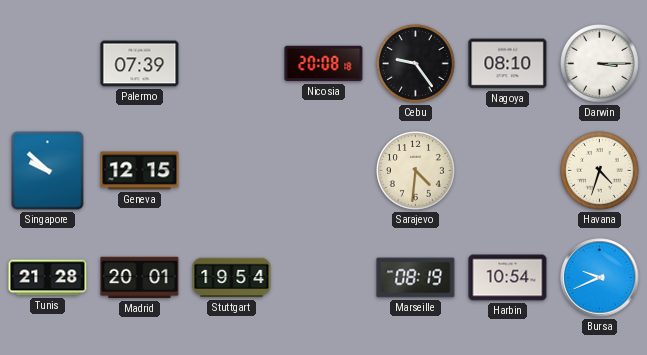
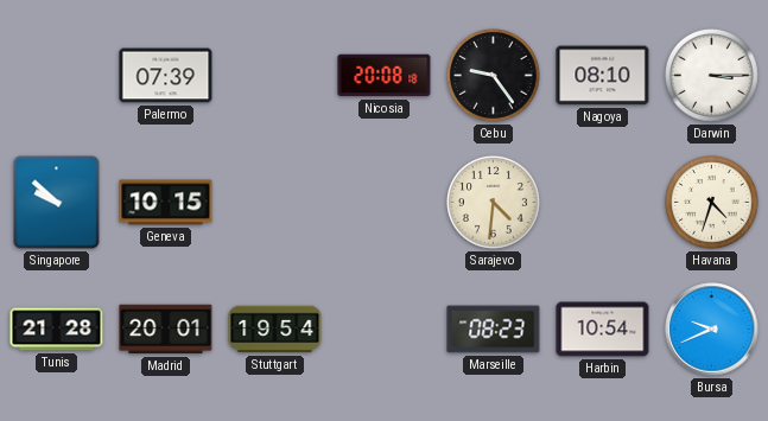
Geneva: 12:15 -> 10:15
Marseille: 08:19 -> 08:23
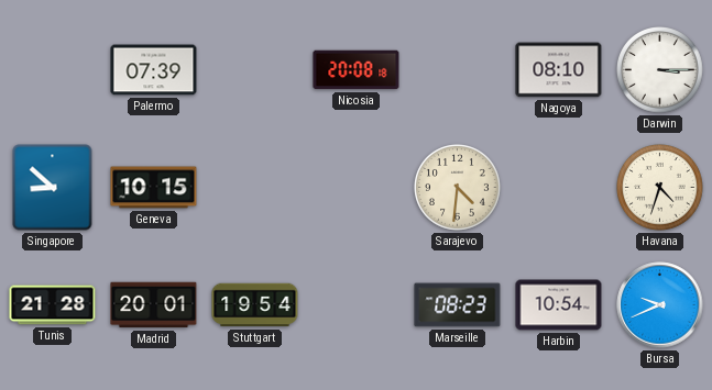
Cebu: 9:24 -> none
Singapore: 9:52 -> 8:52
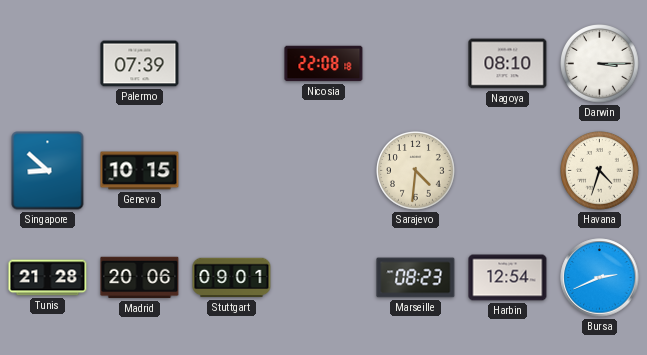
Nicosia: 20:08 -> 22:08
Madrid: 20:01 -> 20:06
Stuttgart: 19:54 -> 09:01
Harbin: 10:54 -> 12:54
Bursa: 9:41 -> 2:41
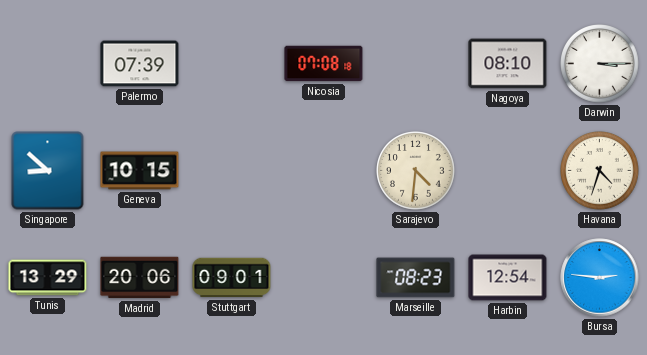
Nicosia: 22:08 -> 07:08
Tunis: 21:28 -> 13:29
Bursa: 2:41 -> 2:46
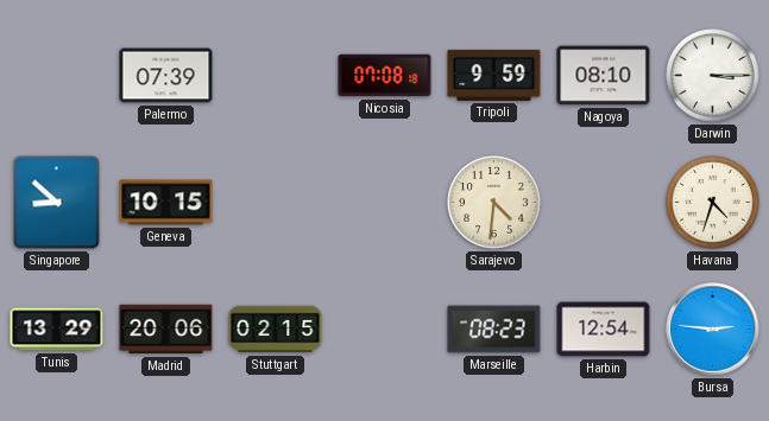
Tripoli: none -> 9:59
Stuttgart: 09:01 -> 02:15
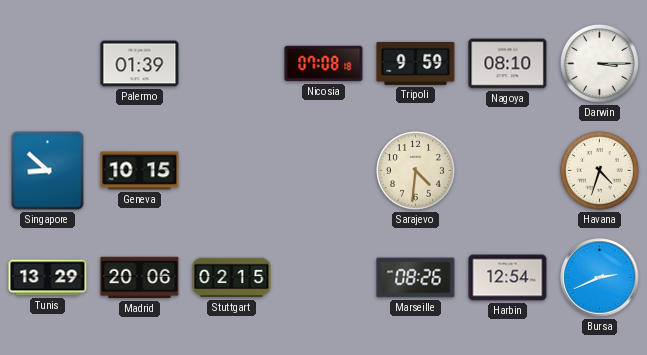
Palermo: 07:39 -> 01:39
Marseille: 08:23 -> 08:26
Bursa: 2:46 -> 2:41
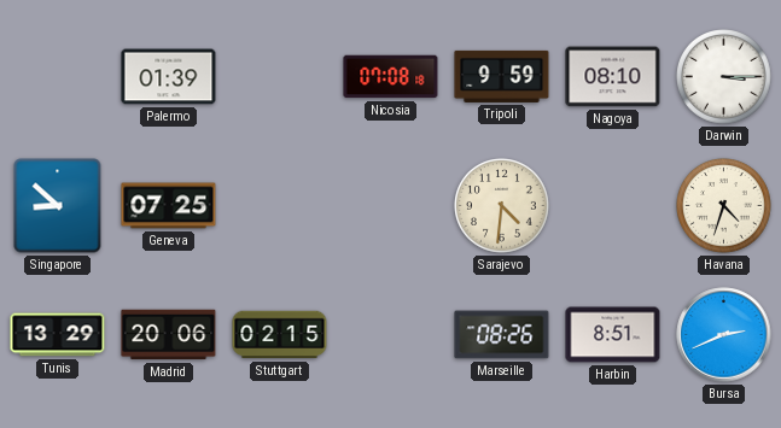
Geneva: 10:15 -> 07:25
Harbin: 12:54 -> 8:51
